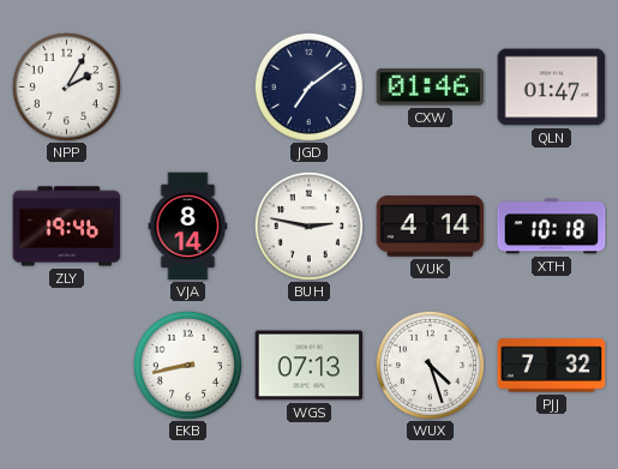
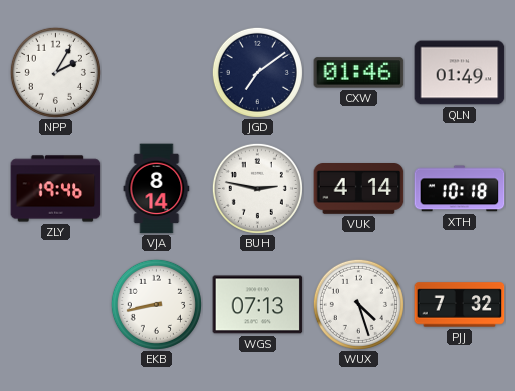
QLN: 01:47 -> 01:49
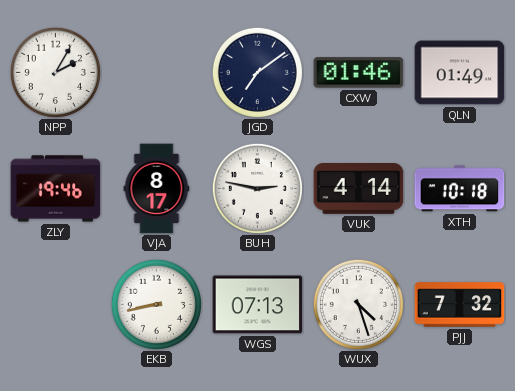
VJA: 8:14 -> 8:17
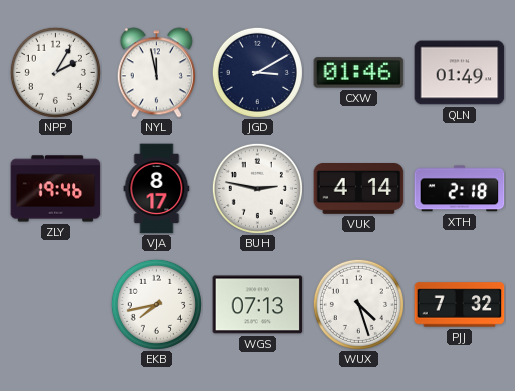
NYL: none -> 11:58
JGD: 7:09 -> 3:10
XTH: 10:18 -> 2:18
EKB: 8:43 -> 7:43
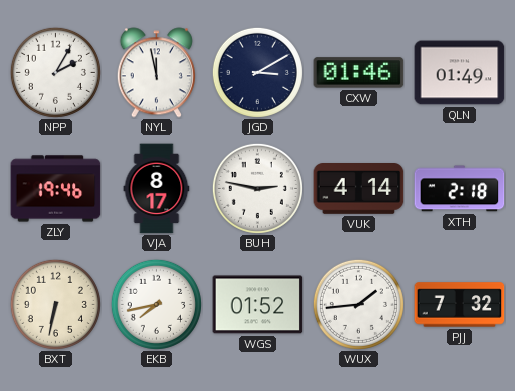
BXT: none -> 6:32
WGS: 07:13 -> 01:52
WUX: 4:27 -> 1:44
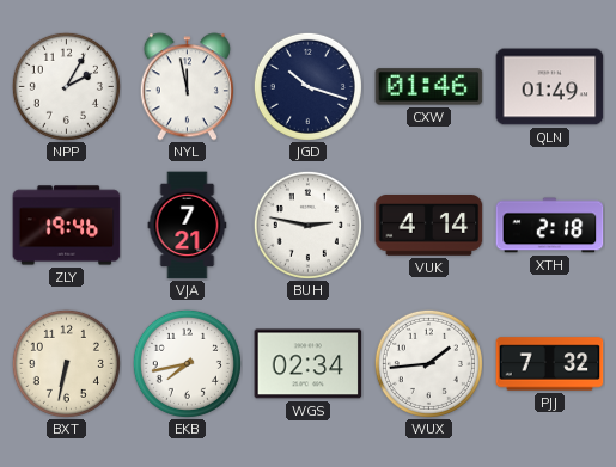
JGD: 3:10 -> 10:18
VJA: 8:17 -> 7:21
WGS: 01:52 -> 02:34
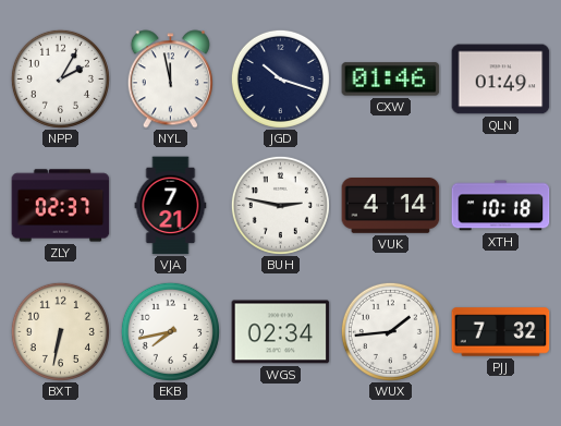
ZLY: 19:46 -> 02:37
XTH: 2:18 -> 10:18
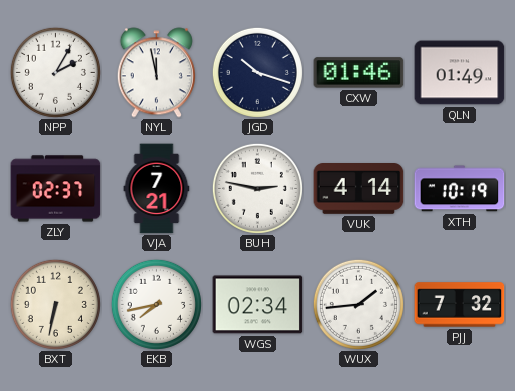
XTH: 10:18 -> 10:19
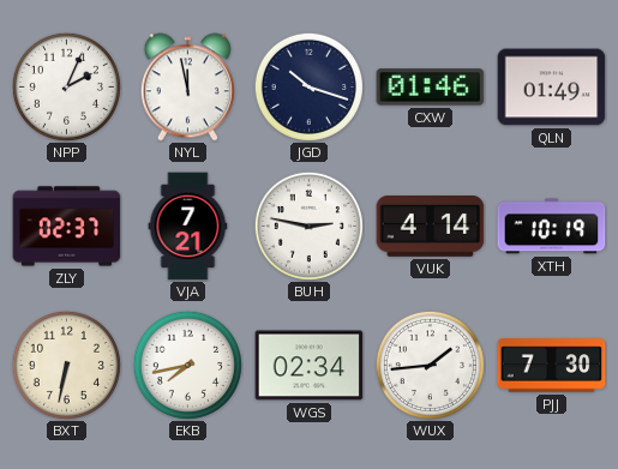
NPP: 2:05 -> 2:04
PJJ: 7:32 -> 7:30
